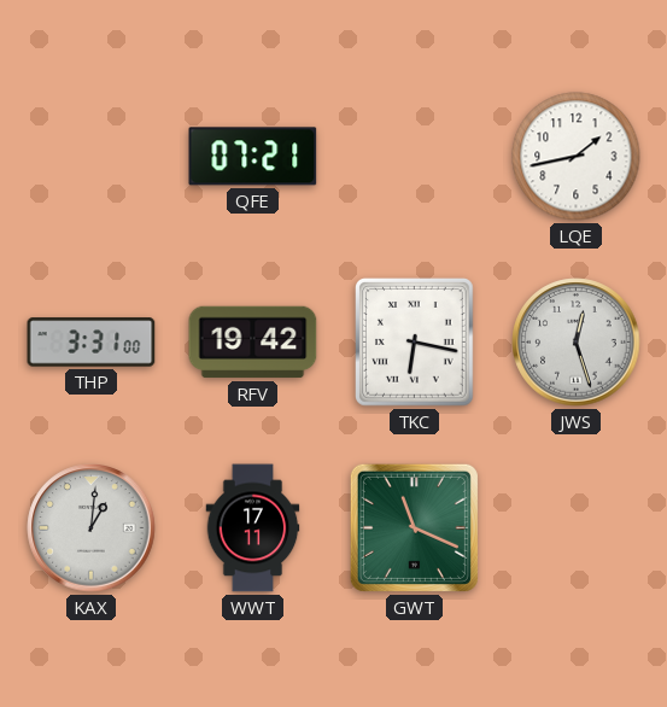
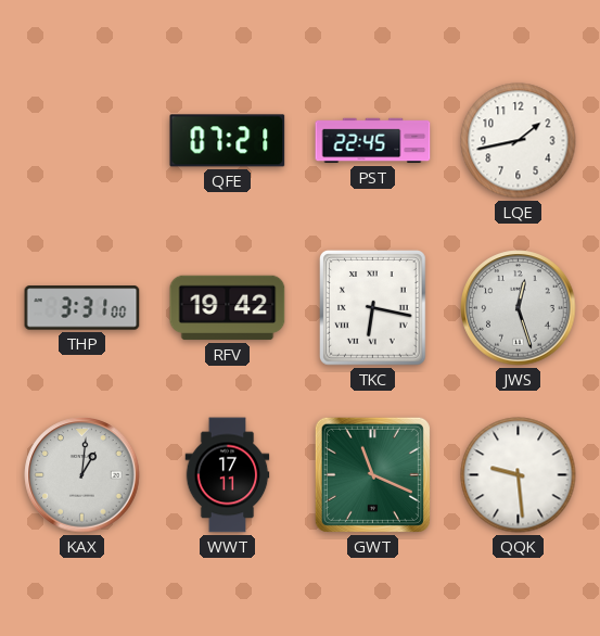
PST: none -> 22:45
QQK: none -> 9:29
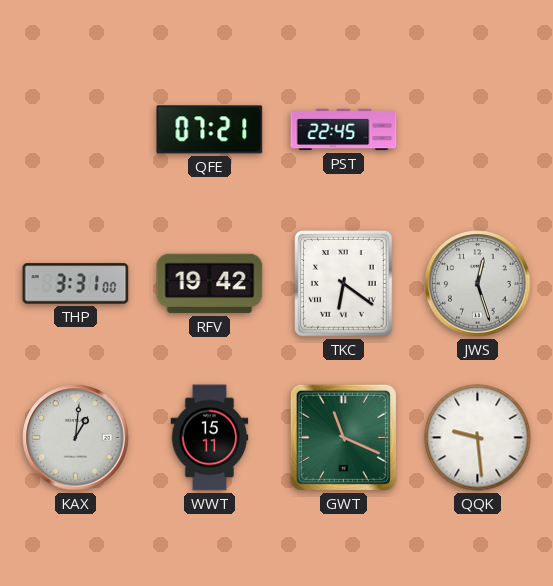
LQE: 1:43 -> none
TKC: 6:17 -> 6:21
WWT: 17:11 -> 15:11
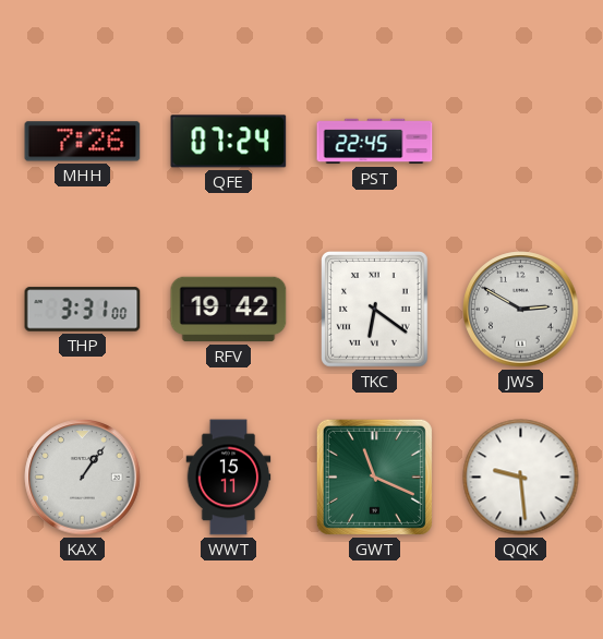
MHH: none -> 7:26
QFE: 07:21 -> 07:24
JWS: 12:27 -> 2:50
KAX: 1:01 -> 1:06
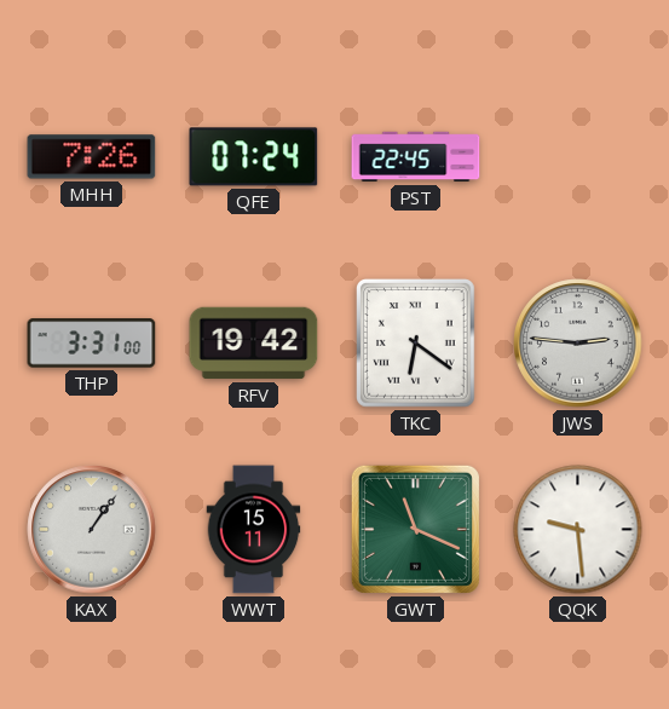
JWS: 2:50 -> 2:46
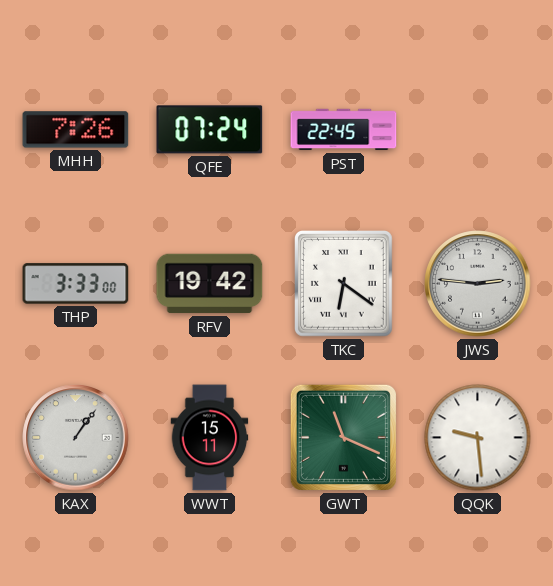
THP: 3:31 -> 3:33
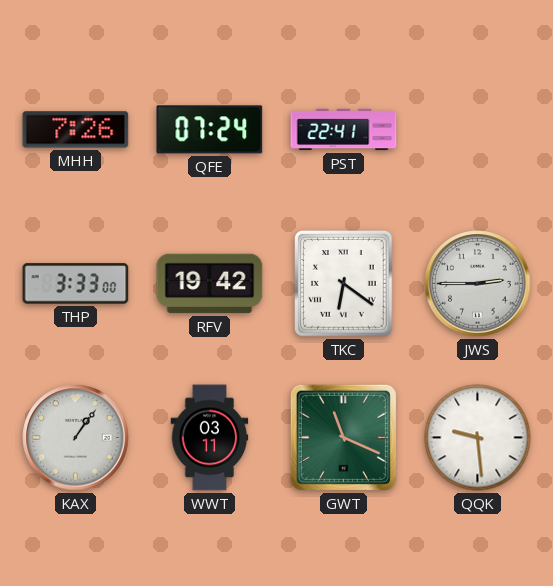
PST: 22:45 -> 22:41
JWS: 2:46 -> 2:45
WWT: 15:11 -> 03:11
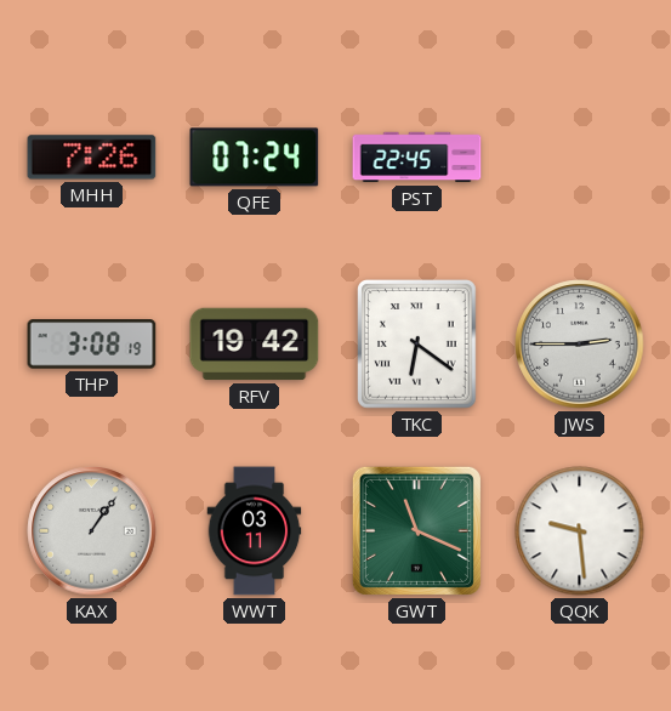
PST: 22:41 -> 22:45
THP: 3:33 -> 3:08
